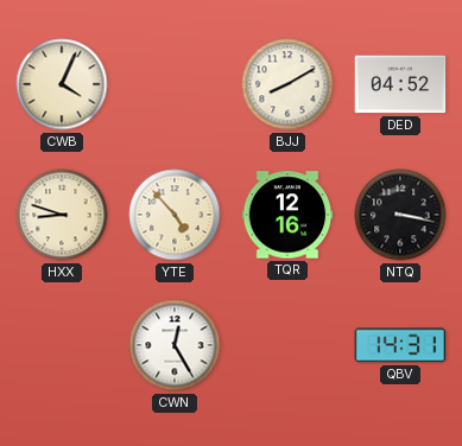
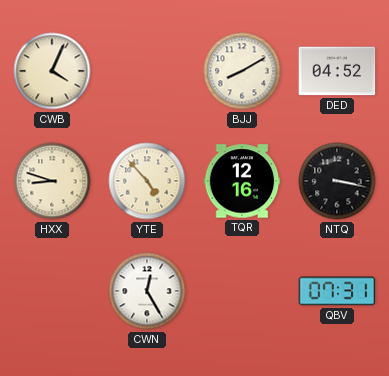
QBV: 14:31 -> 07:31
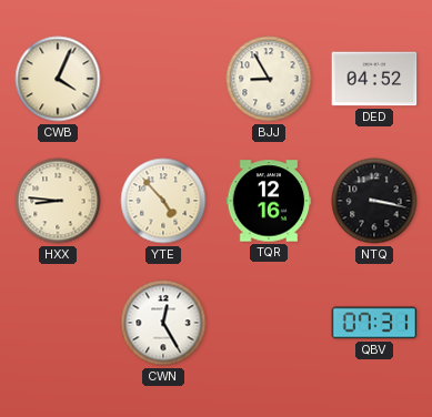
BJJ: 8:10 -> 8:55
HXX: 8:48 -> 8:46
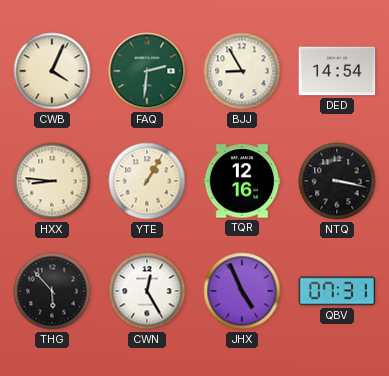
FAQ: none -> 2:31
DED: 04:52 -> 14:54
YTE: 4:53 -> 1:05
THG: none -> 5:53
JHX: none -> 4:56
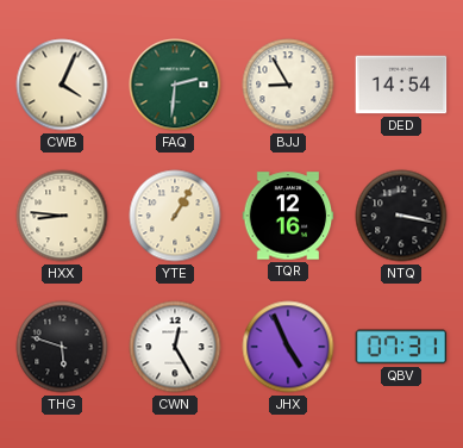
THG: 5:53 -> 5:48
